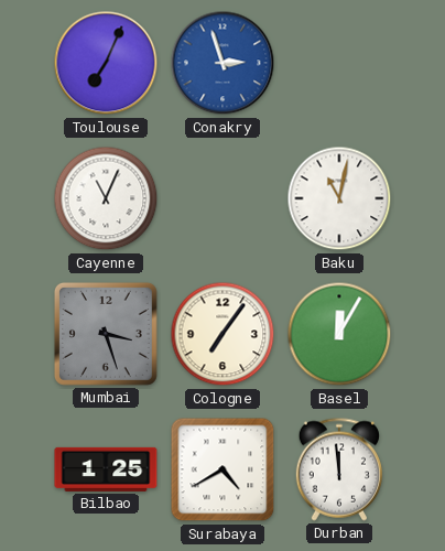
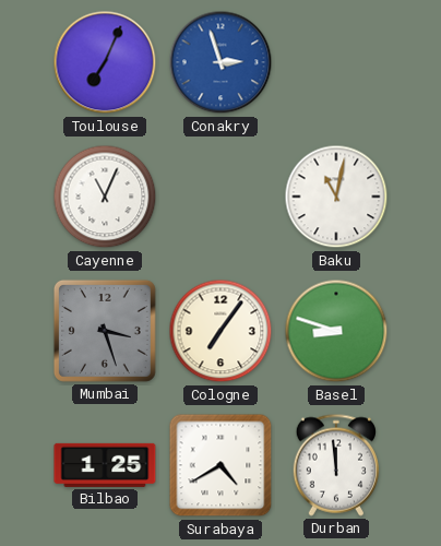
Basel: 12:05 -> 8:48
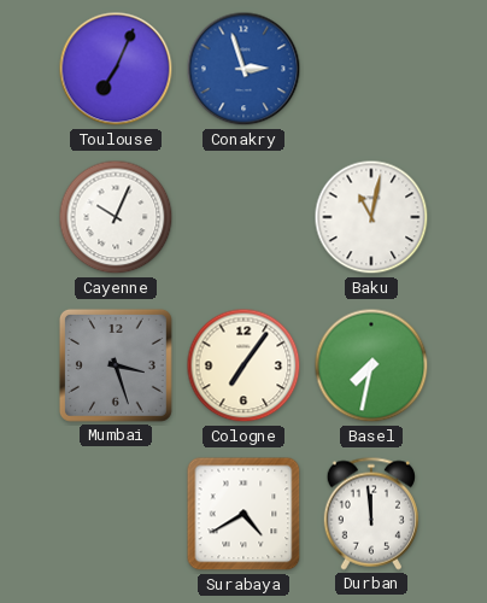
Cayenne: 11:04 -> 10:04
Basel: 8:48 -> 7:32
Bilbao: 1:25 -> none
